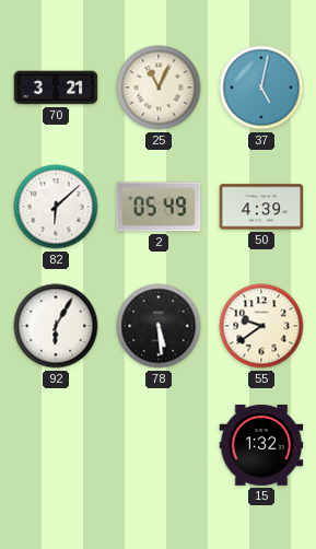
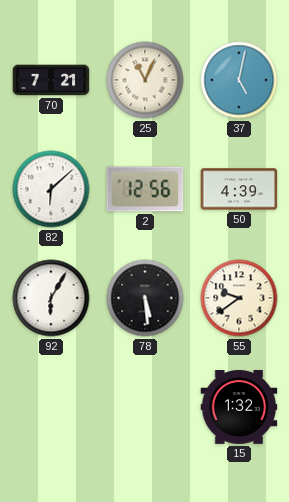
70: 3:21 -> 7:21
2: 05:49 -> 12:56
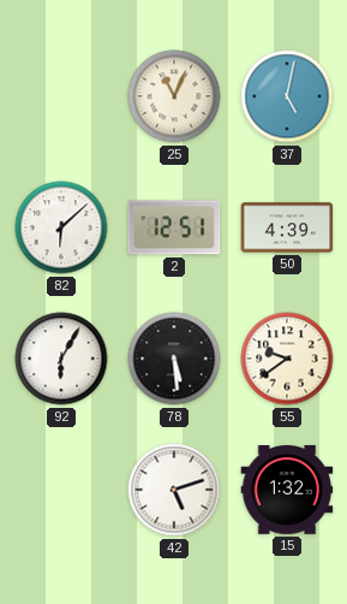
70: 7:21 -> none
2: 12:56 -> 12:51
42: none -> 5:12
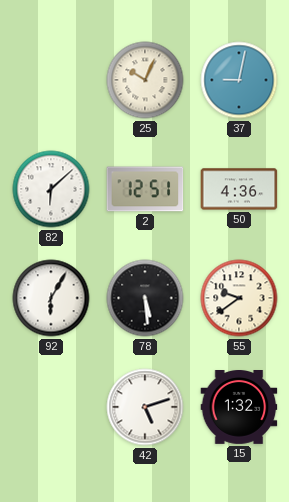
25: 11:04 -> 10:04
37: 5:02 -> 9:02
50: 4:39 -> 4:36
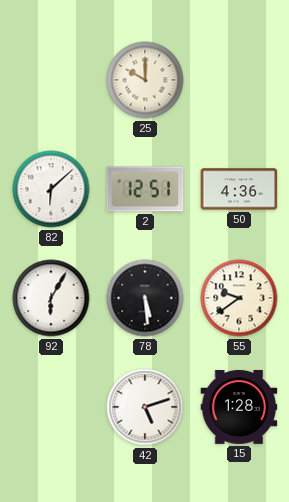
25: 10:04 -> 10:00
37: 9:02 -> none
15: 1:32 -> 1:28
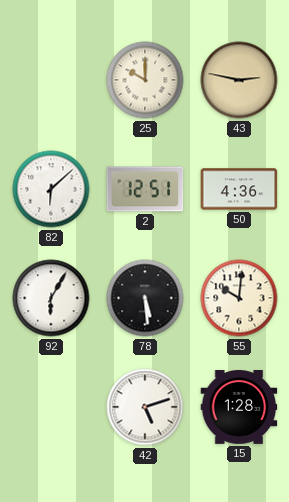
43: none -> 2:47
55: 9:39 -> 10:01
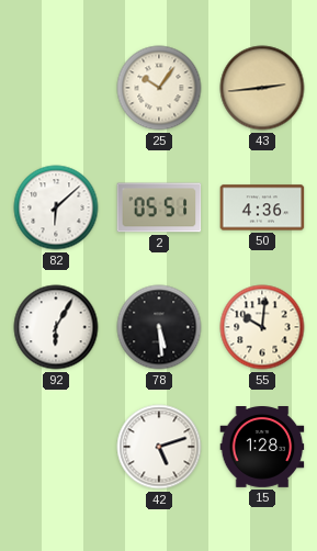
25: 10:00 -> 10:06
43: 2:47 -> 2:44
2: 12:51 -> 05:51
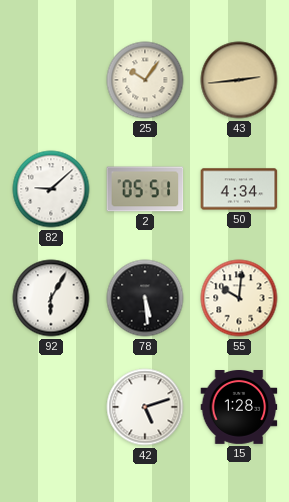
82: 6:08 -> 9:08
50: 4:36 -> 4:34
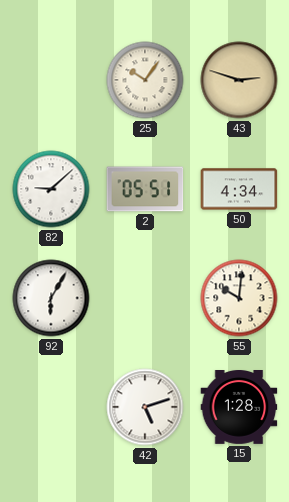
43: 2:44 -> 2:48
78: 5:29 -> none
